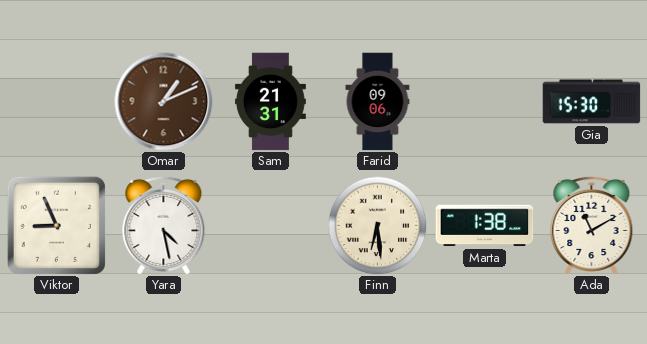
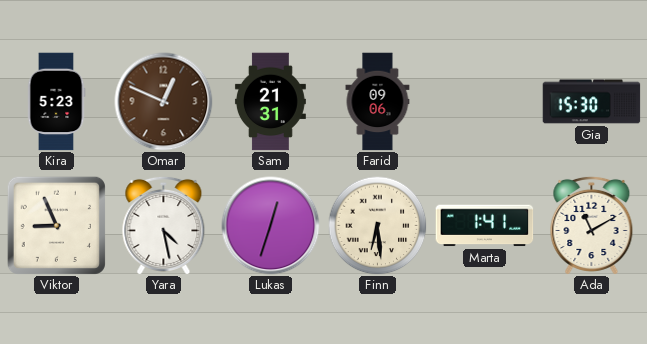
Kira: none -> 5:23
Omar: 1:11 -> 12:49
Lukas: none -> 12:33
Marta: 1:38 -> 1:41
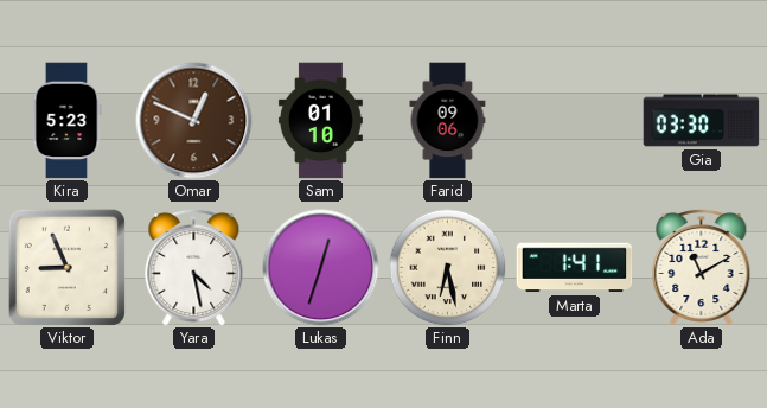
Sam: 21:31 -> 01:10
Gia: 15:30 -> 03:30
Finn: 6:29 -> 6:28
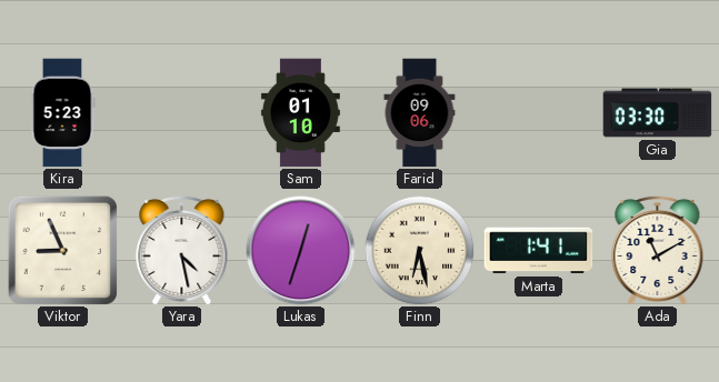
Omar: 12:49 -> none
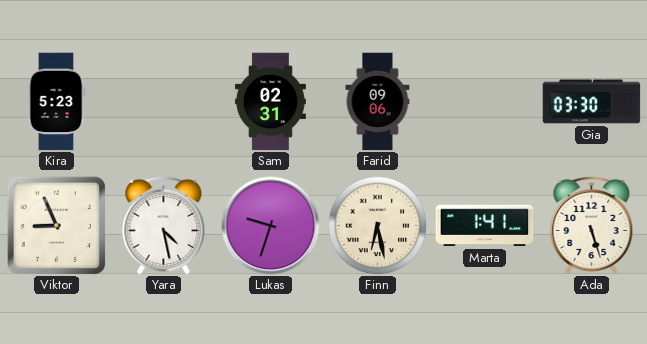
Sam: 01:10 -> 02:31
Lukas: 12:33 -> 9:33
Ada: 11:10 -> 5:27
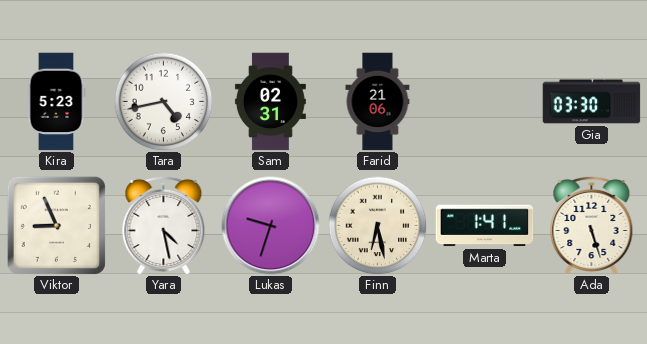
Tara: none -> 4:43
Farid: 09:06 -> 21:06
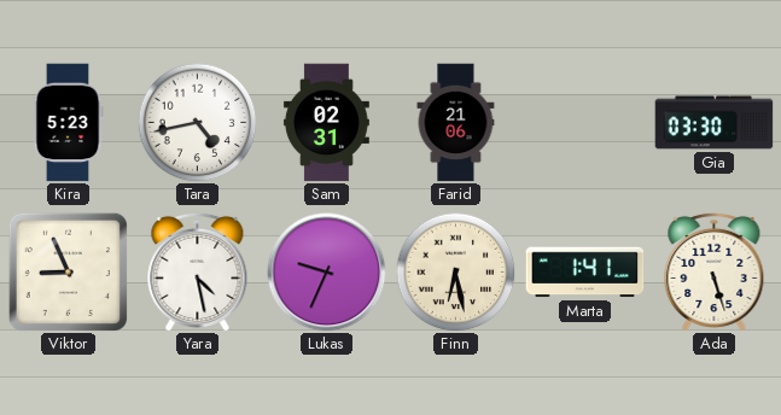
Lukas: 9:33 -> 9:34
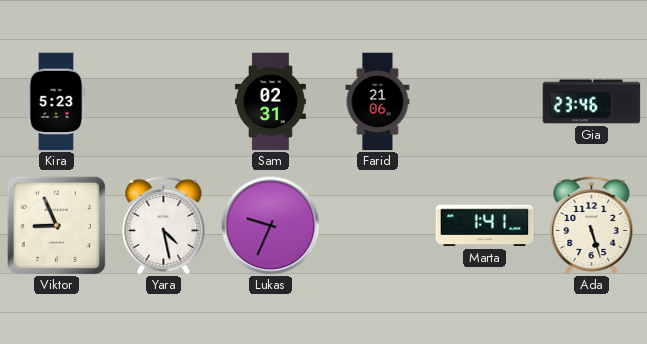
Tara: 4:43 -> none
Gia: 03:30 -> 23:46
Finn: 6:28 -> none
